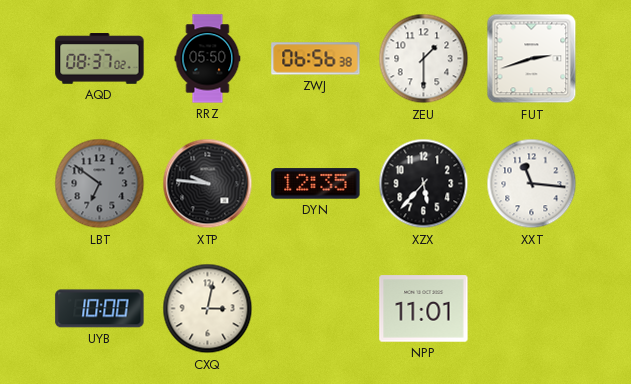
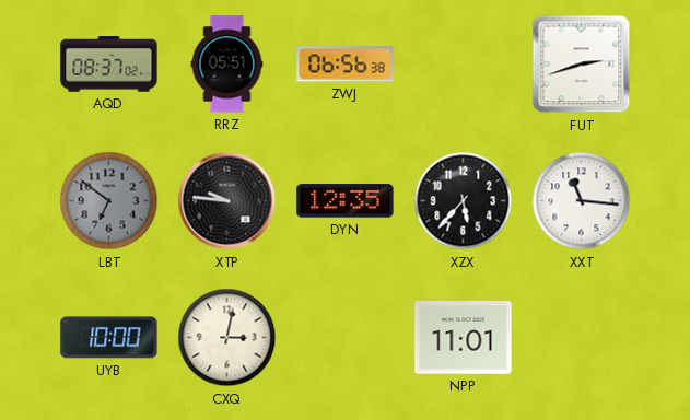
RRZ: 05:50 -> 05:51
ZEU: 1:30 -> none
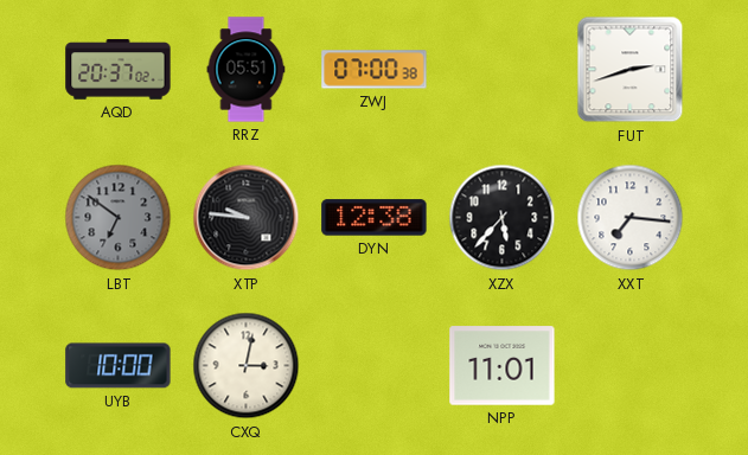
AQD: 08:37 -> 20:37
ZWJ: 06:56 -> 07:00
DYN: 12:35 -> 12:38
XXT: 11:16 -> 7:16
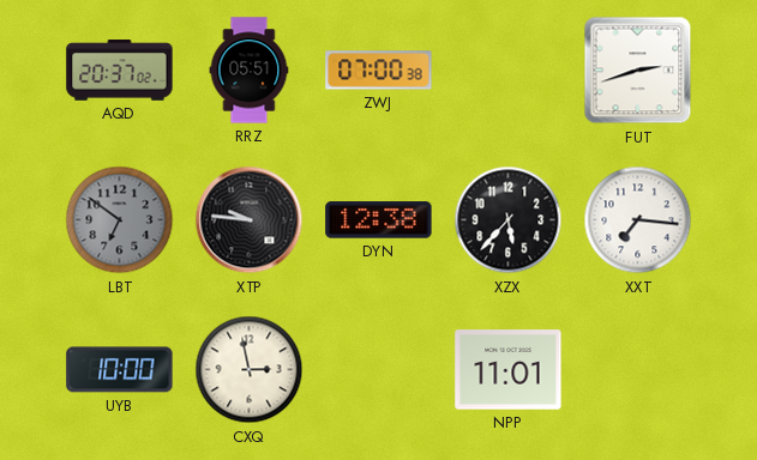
CXQ: 3:02 -> 2:58
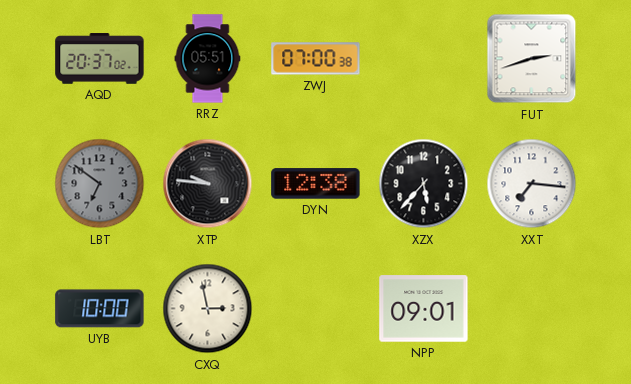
NPP: 11:01 -> 09:01
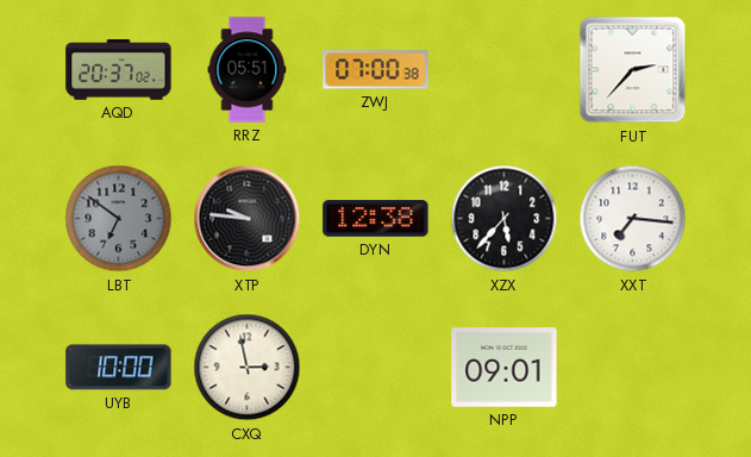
FUT: 2:42 -> 2:37
